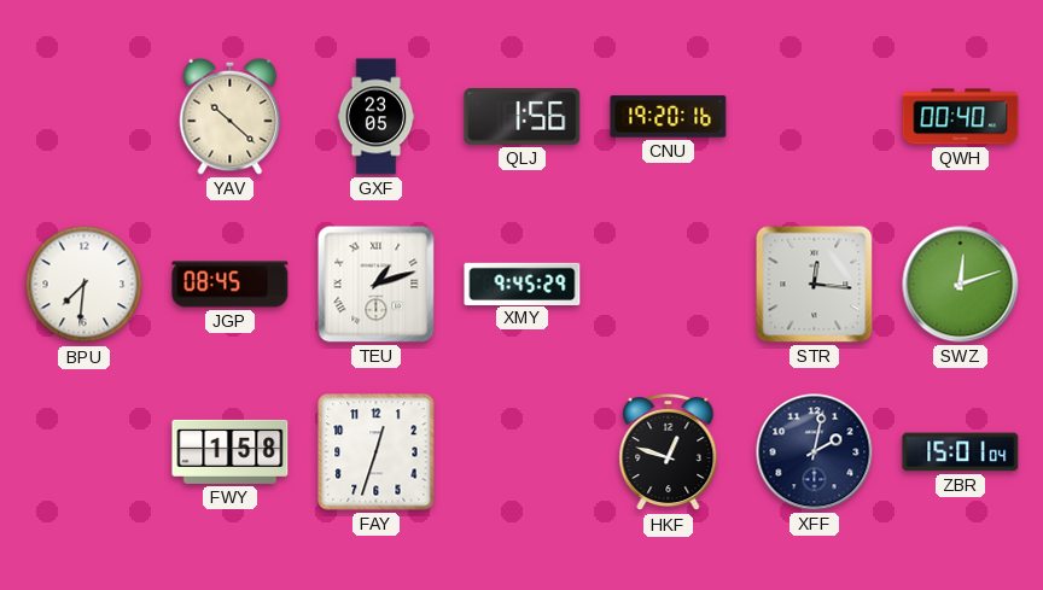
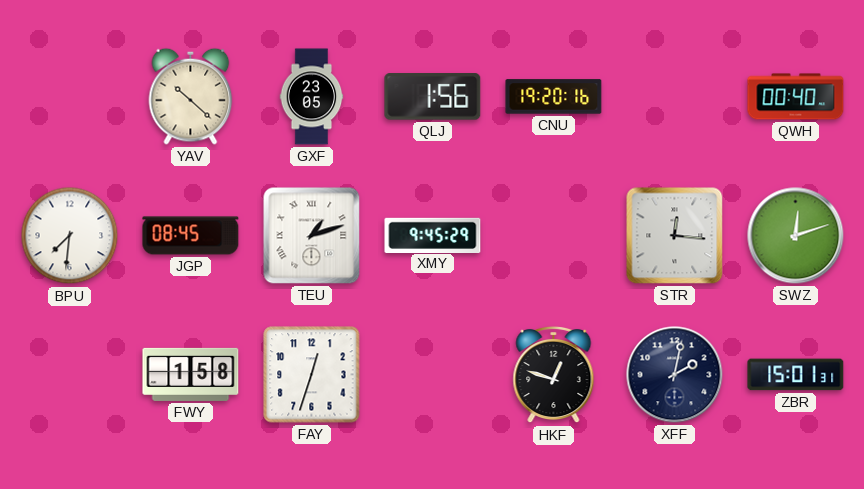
ZBR: 15:01:04 -> 15:01:31
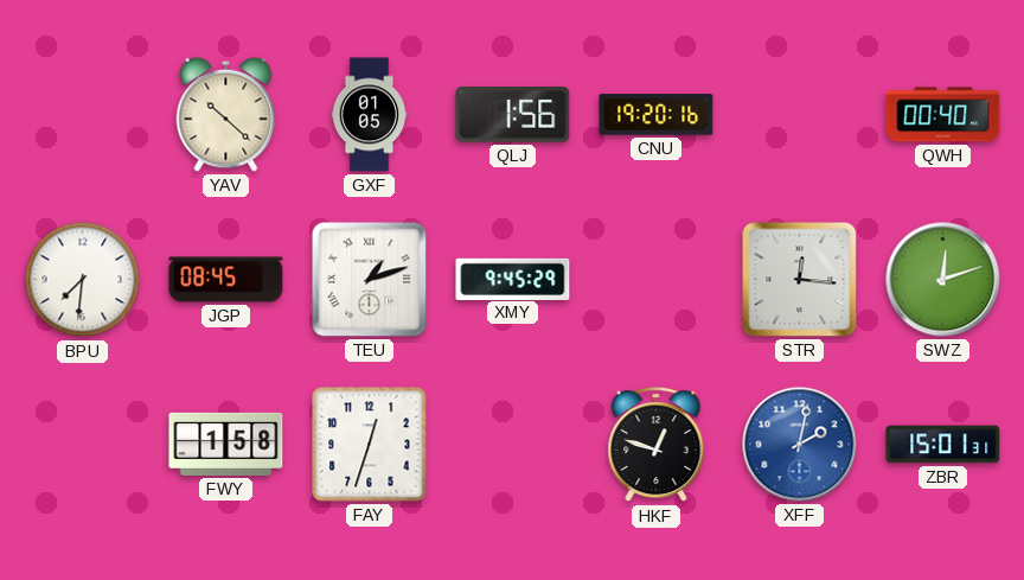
GXF: 23:05 -> 01:05
XFF dial: navy -> blue
